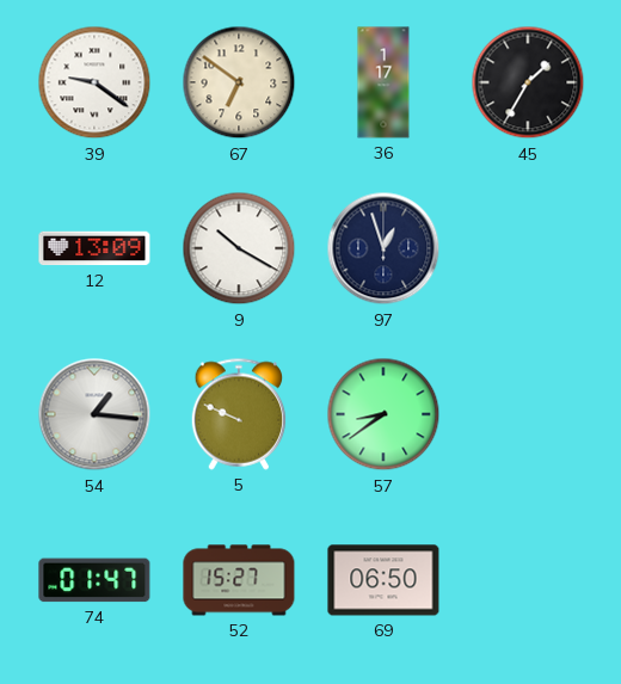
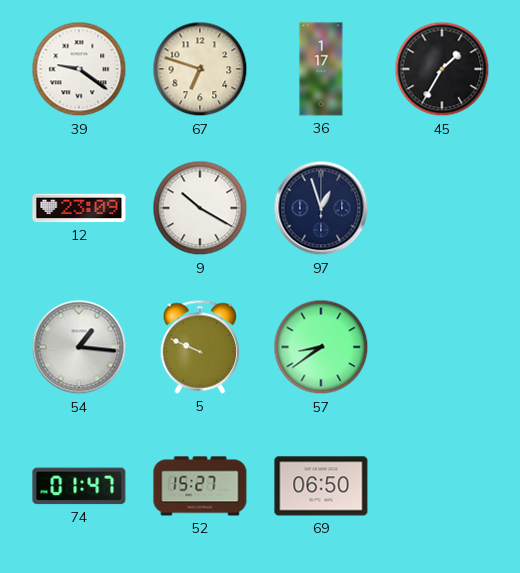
67: 6:51 -> 6:48
12: 13:09 -> 23:09
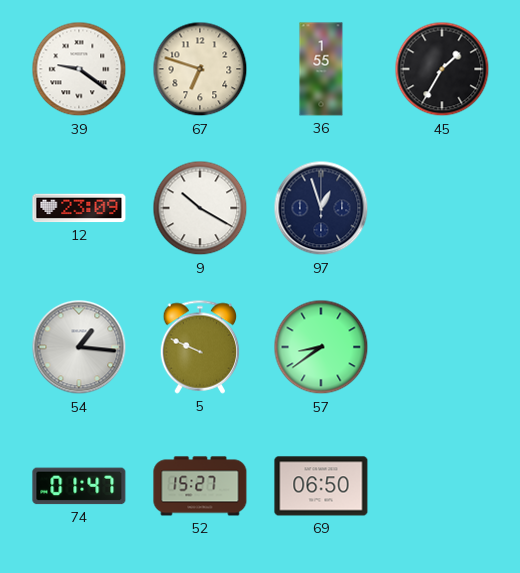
36: 1:17 -> 1:55
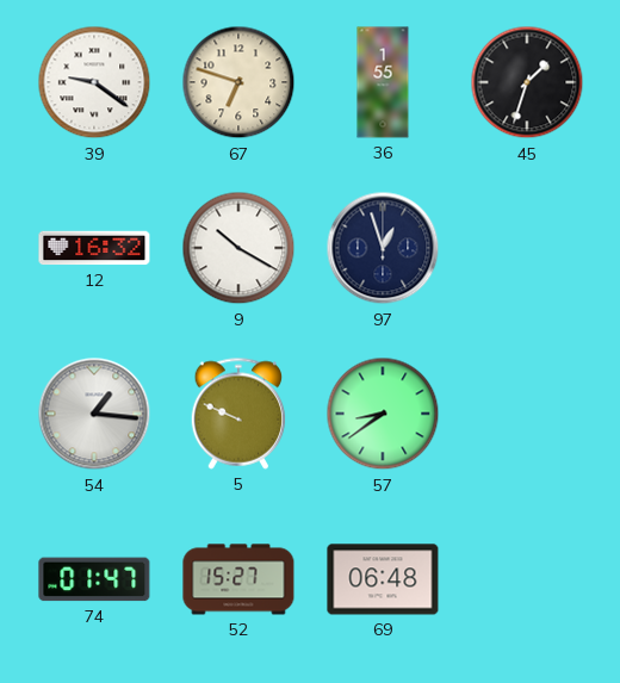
45: 1:35 -> 1:33
12: 23:09 -> 16:32
69: 06:50 -> 06:48
